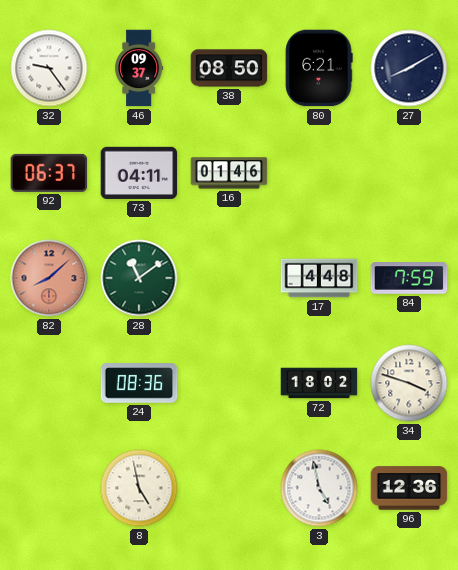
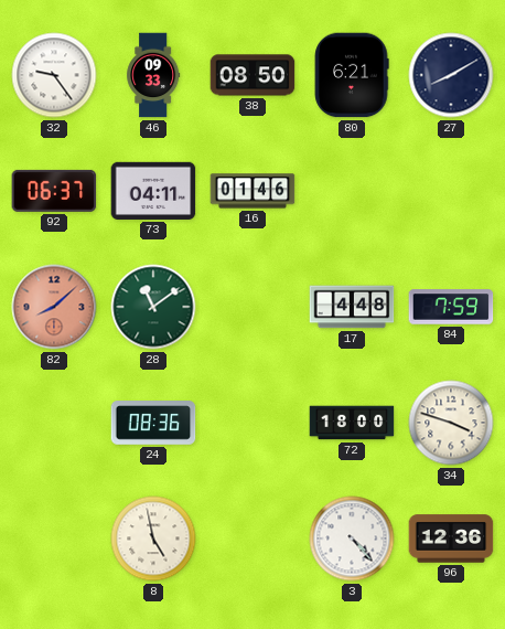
46: 09:37 -> 09:33
72: 18:02 -> 18:00
3: 4:58 -> 4:23
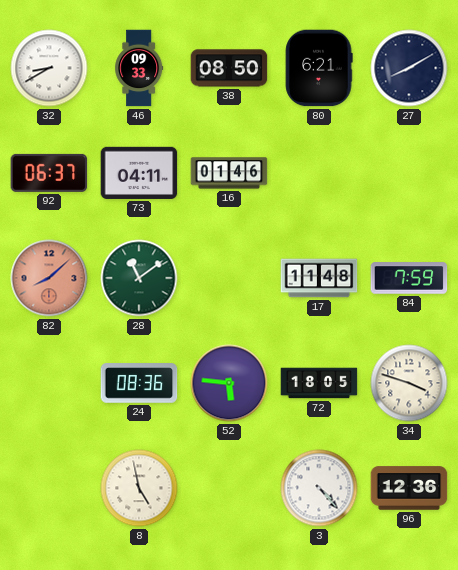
32: 9:24 -> 8:40
17: 4:48 -> 11:48
52: none -> 5:46
72: 18:00 -> 18:05
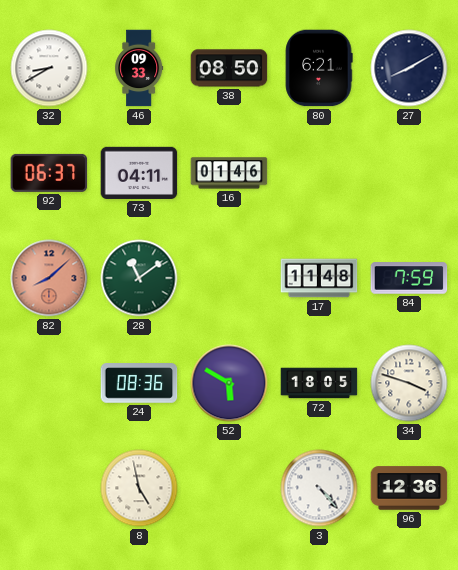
52: 5:46 -> 5:50
